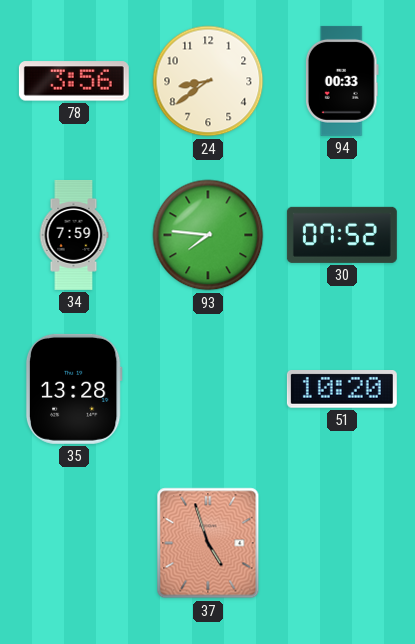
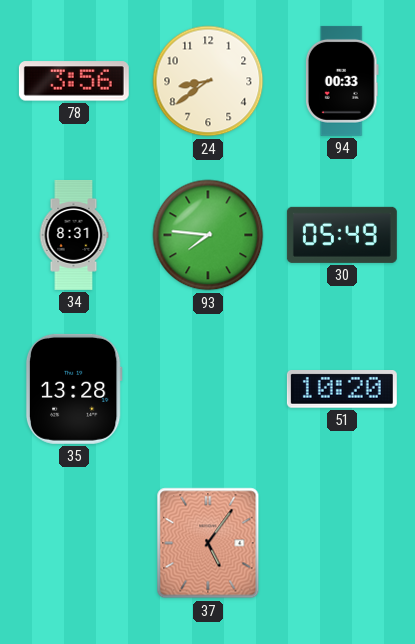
34: 7:59 -> 8:31
30: 07:52 -> 05:49
37: 4:57 -> 5:06
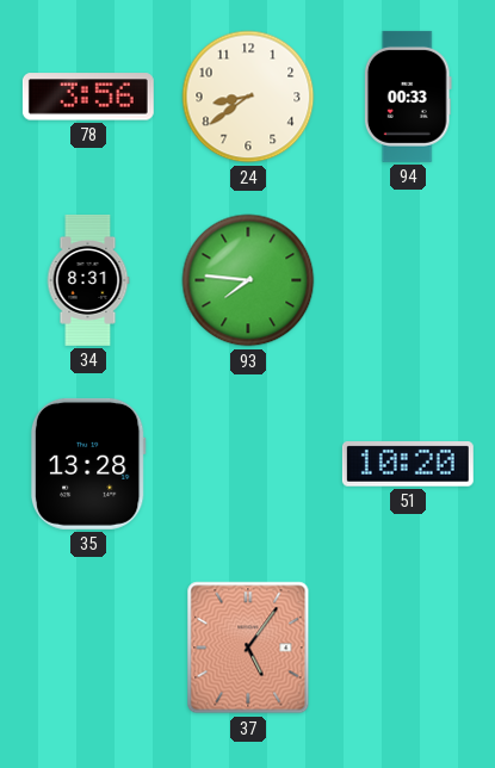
30: 05:49 -> none
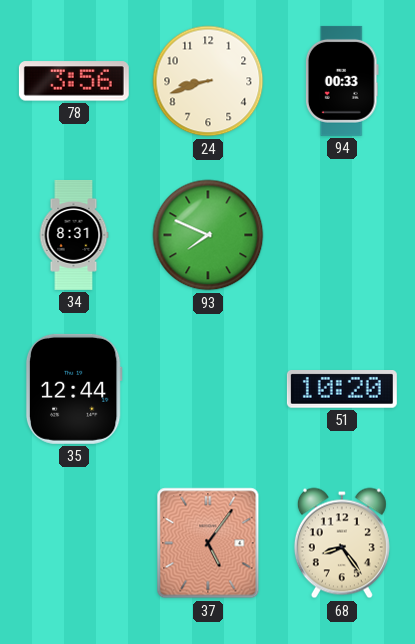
24: 8:39 -> 8:42
93: 7:46 -> 7:49
35: 13:28 -> 12:44
68: none -> 8:24
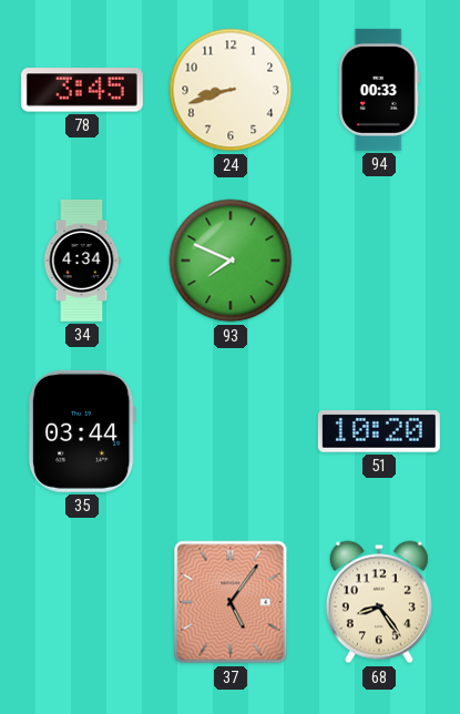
78: 3:56 -> 3:45
34: 8:31 -> 4:34
35: 12:44 -> 03:44
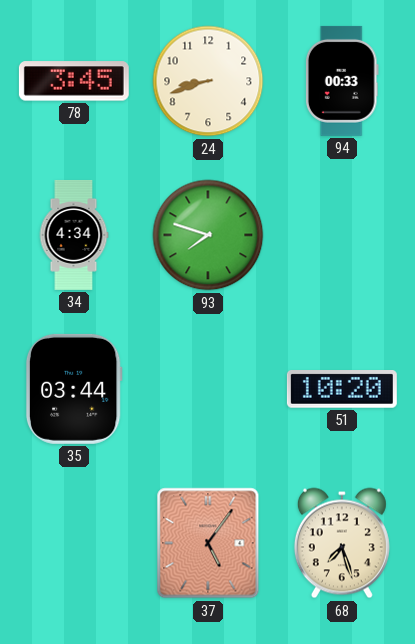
93: 7:49 -> 7:48
68: 8:24 -> 7:27
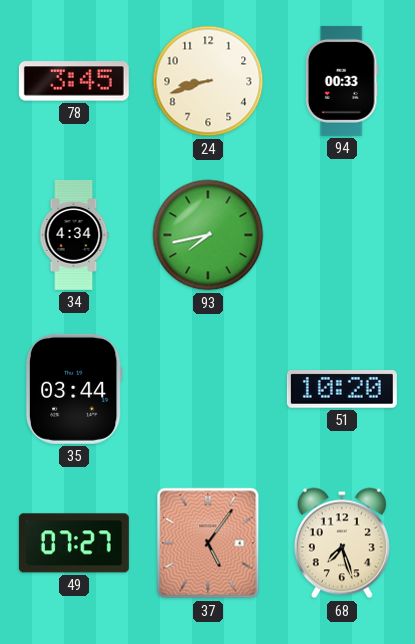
93: 7:48 -> 7:43
49: none -> 07:27
